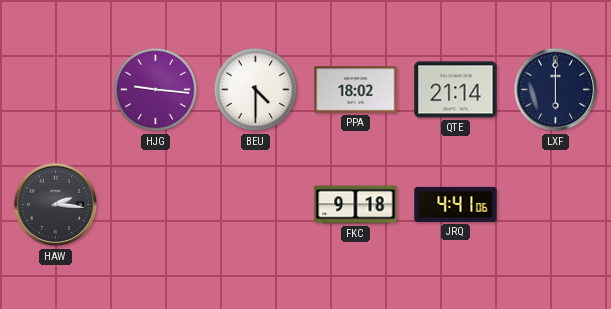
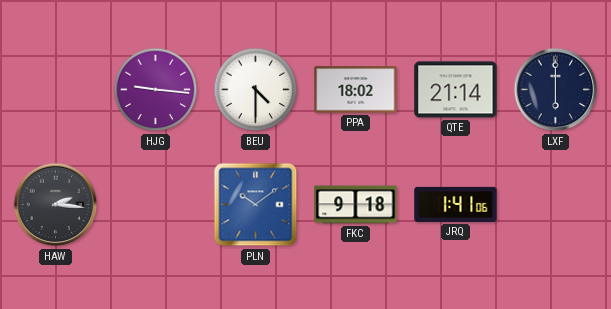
PLN: none -> 10:09
JRQ: 4:41 -> 1:41
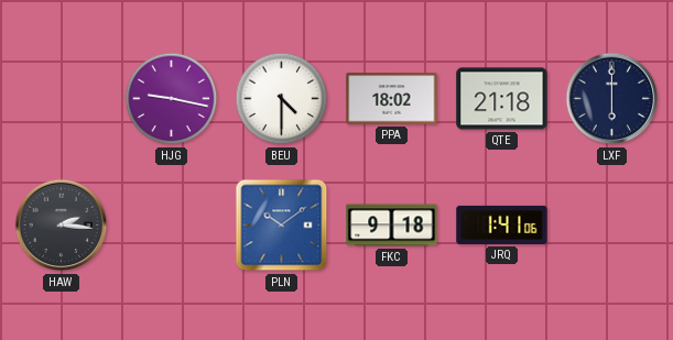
HJG: 9:16 -> 9:17
QTE: 21:14 -> 21:18
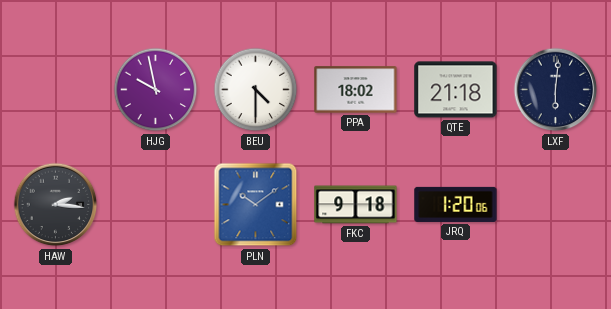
HJG: 9:17 -> 9:58
LXF: 6:00 -> 6:01
JRQ: 1:41 -> 1:20
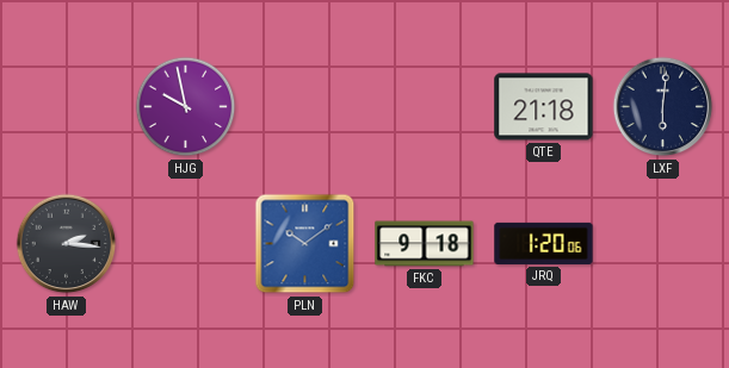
BEU: 4:30 -> none
PPA: 18:02 -> none
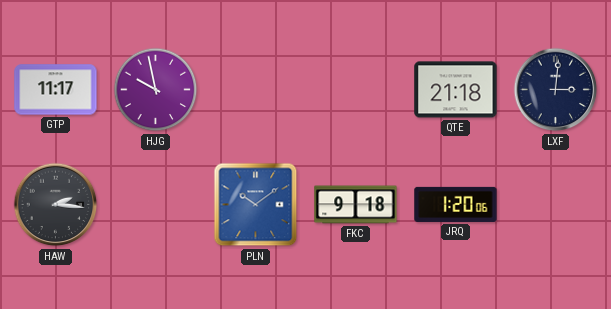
GTP: none -> 11:17
LXF: 6:01 -> 3:01
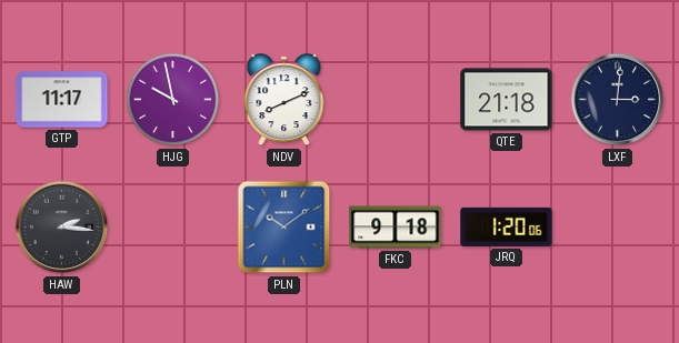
NDV: none -> 8:11
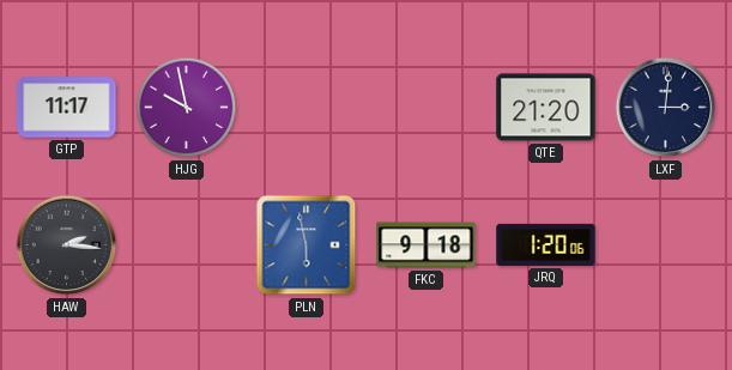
NDV: 8:11 -> none
QTE: 21:18 -> 21:20
PLN: 10:09 -> 5:58
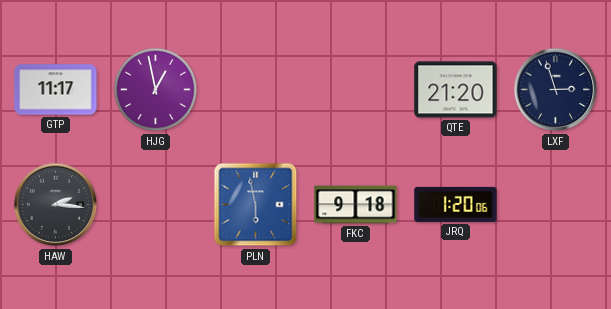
HJG: 9:58 -> 12:58
LXF: 3:01 -> 2:57
